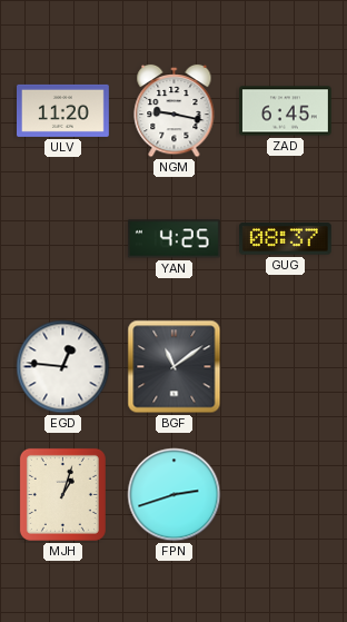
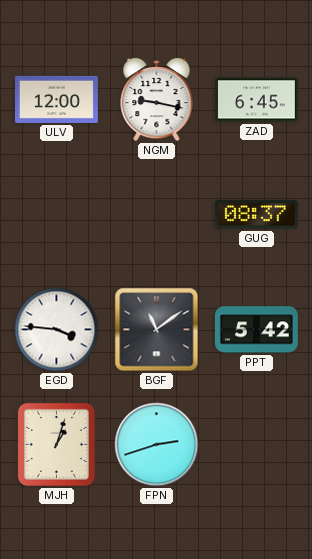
ULV: 11:20 -> 12:00
YAN: 4:25 -> none
EGD: 12:46 -> 3:46
PPT: none -> 5:42
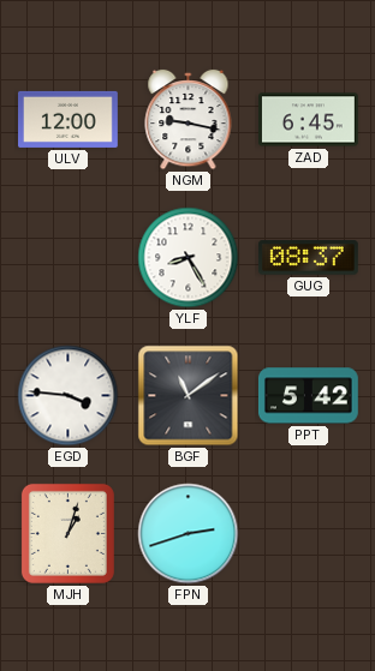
YLF: none -> 8:25
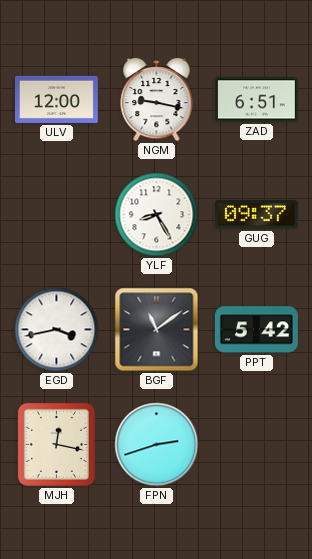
ZAD: 6:45 -> 6:51
GUG: 08:37 -> 09:37
EGD: 3:46 -> 3:43
MJH: 1:03 -> 12:17
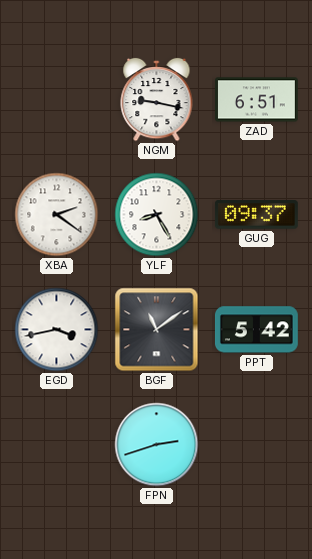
ULV: 12:00 -> none
XBA: none -> 2:21
MJH: 12:17 -> none
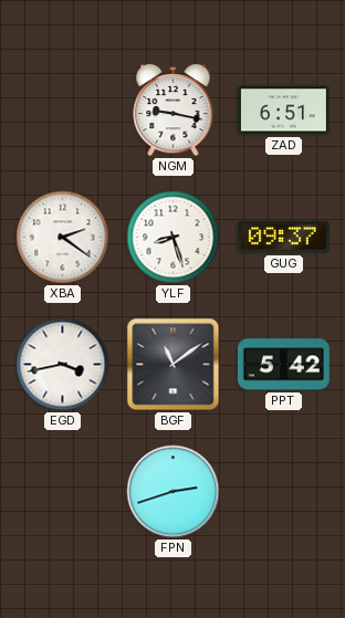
YLF: 8:25 -> 8:27
